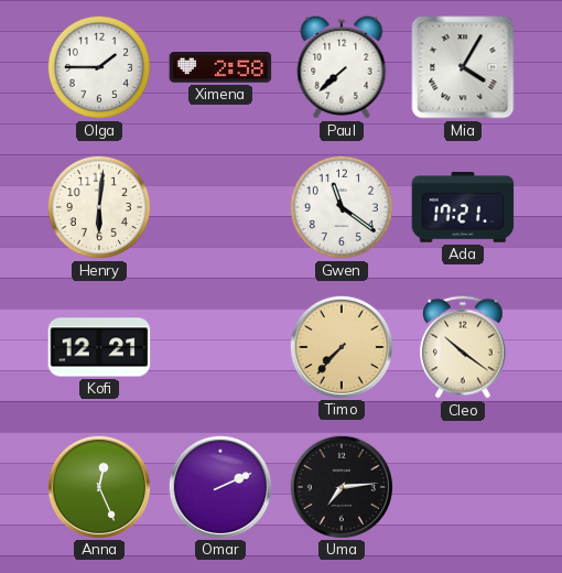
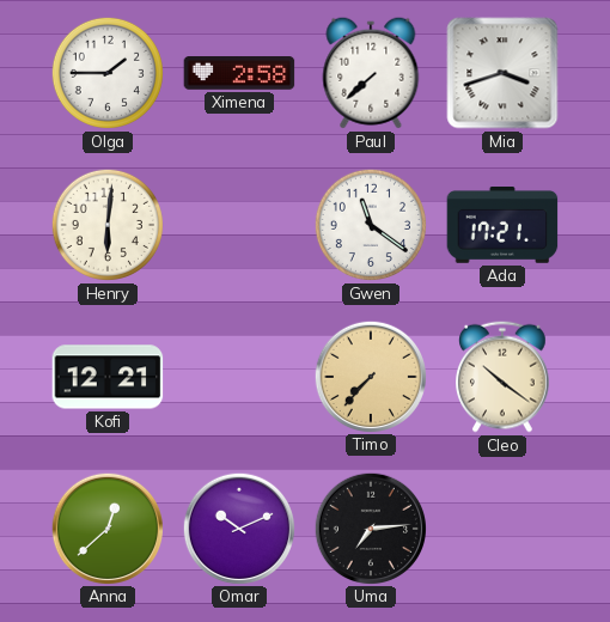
Mia: 4:05 -> 3:42
Anna: 12:26 -> 12:38
Omar: 2:11 -> 10:11
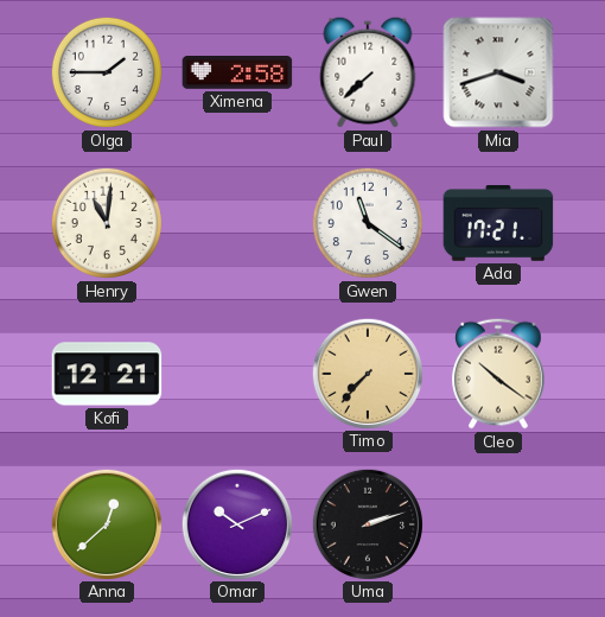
Henry: 6:01 -> 11:01
Uma: 7:14 -> 2:12
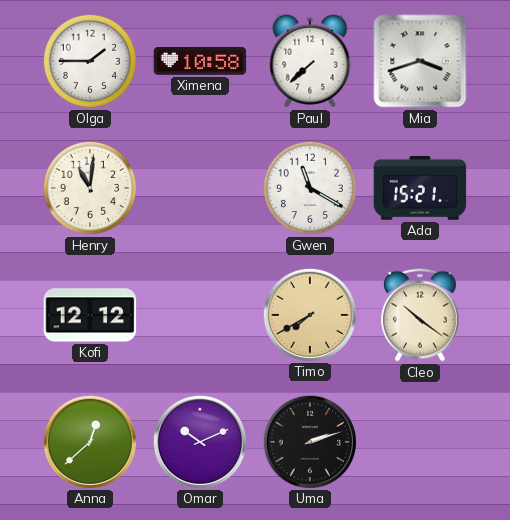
Ximena: 2:58 -> 10:58
Gwen: 11:21 -> 11:20
Ada: 17:21 -> 15:21
Kofi: 12:21 -> 12:12
Timo: 7:37 -> 7:40
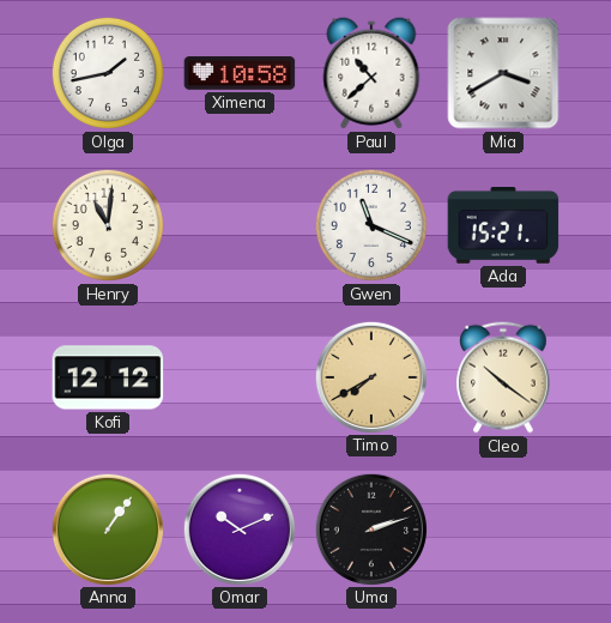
Olga: 1:45 -> 1:43
Paul: 7:38 -> 10:38
Mia: 3:42 -> 3:40
Gwen: 11:20 -> 11:19
Anna: 12:38 -> 1:06
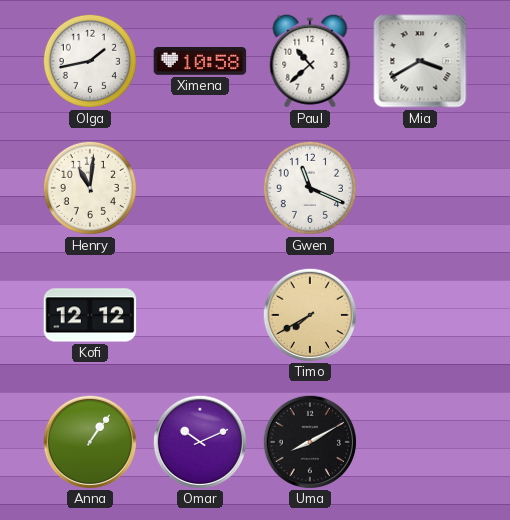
Ada: 15:21 -> none
Cleo: 10:21 -> none
Uma: 2:12 -> 8:10
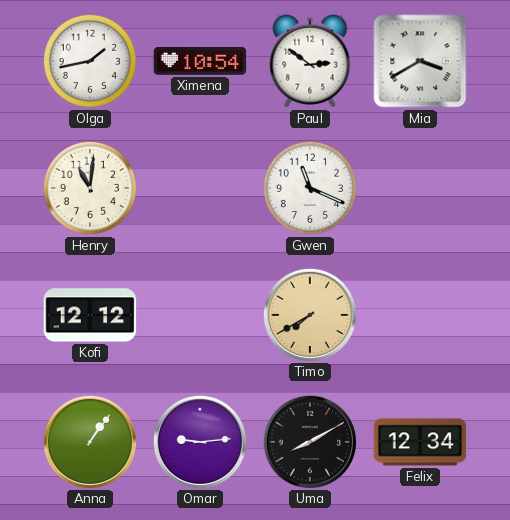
Ximena: 10:58 -> 10:54
Paul: 10:38 -> 2:51
Omar: 10:11 -> 9:14
Felix: none -> 12:34
